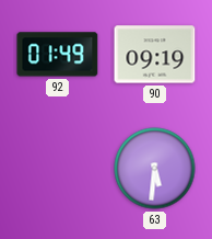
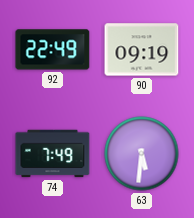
92: 01:49 -> 22:49
74: none -> 7:49
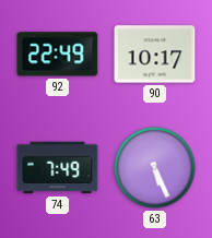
90: 09:19 -> 10:17
63: 5:31 -> 5:26
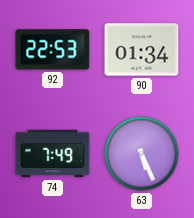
92: 22:49 -> 22:53
90: 10:17 -> 01:34
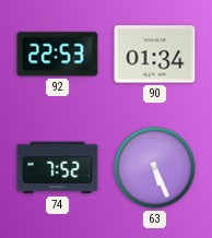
74: 7:49 -> 7:52
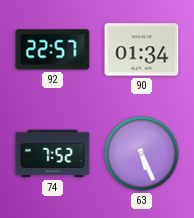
92: 22:53 -> 22:57
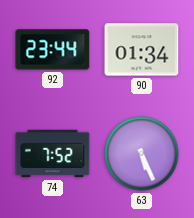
92: 22:57 -> 23:44
